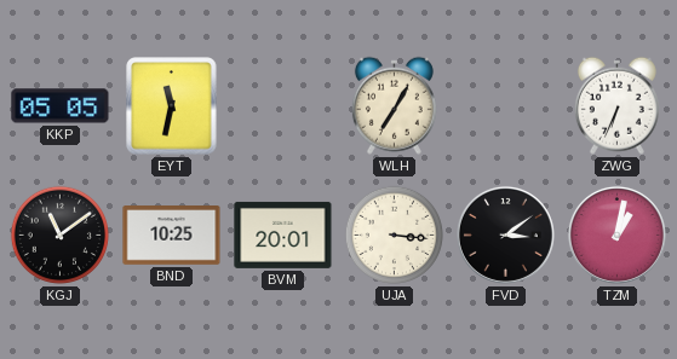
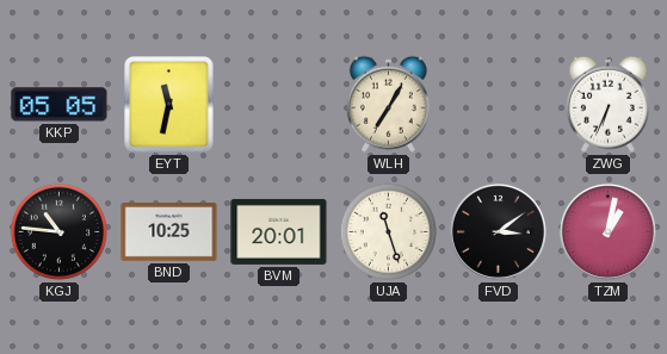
KGJ: 11:09 -> 10:46
UJA: 3:16 -> 11:27
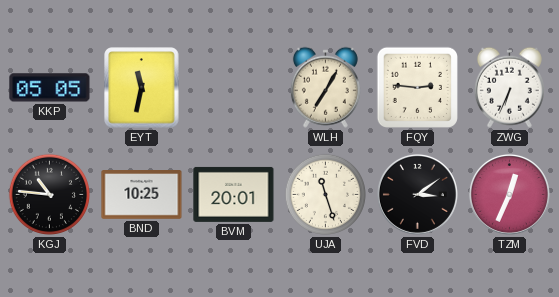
FQY: none -> 2:46
TZM: 1:02 -> 12:34
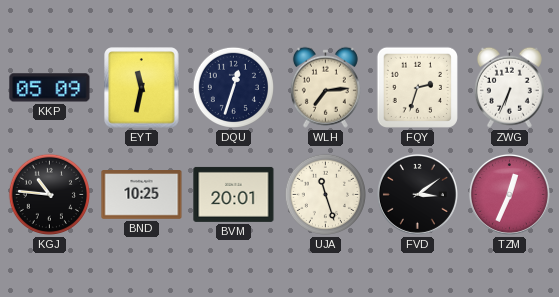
KKP: 05:05 -> 05:09
DQU: none -> 12:33
WLH: 7:05 -> 7:14
FQY: 2:46 -> 2:33
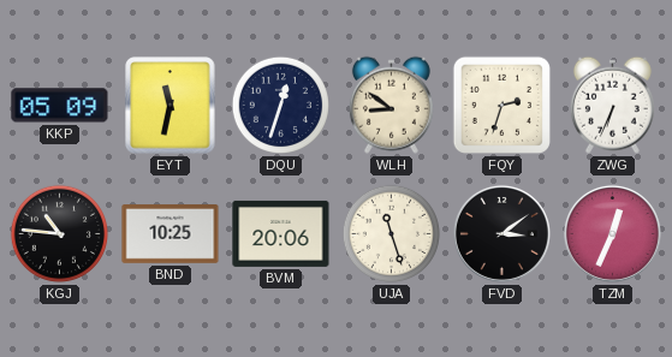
WLH: 7:14 -> 8:51
BVM: 20:01 -> 20:06
